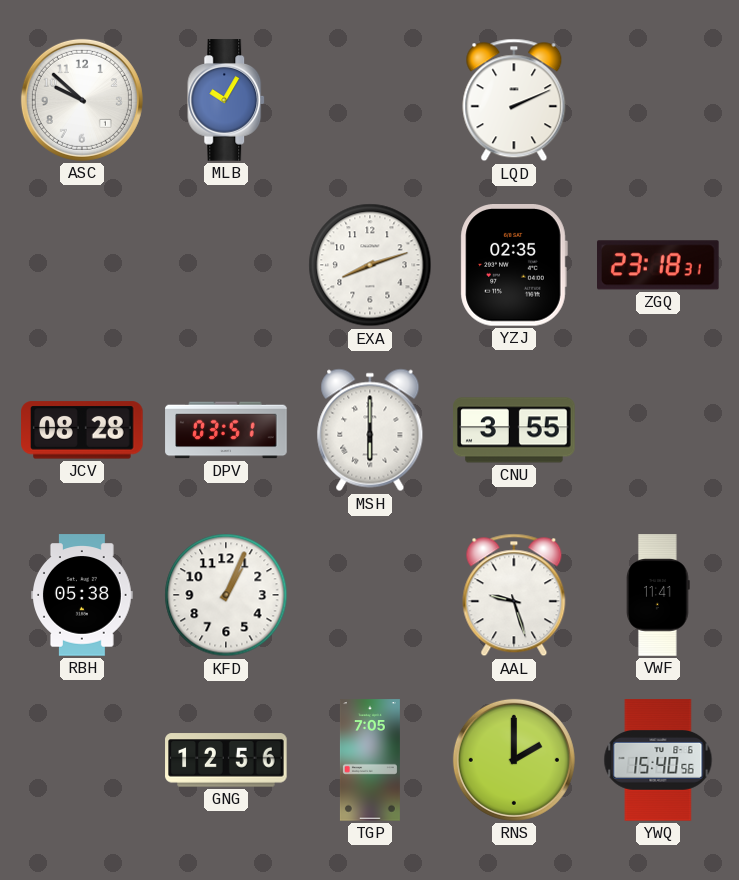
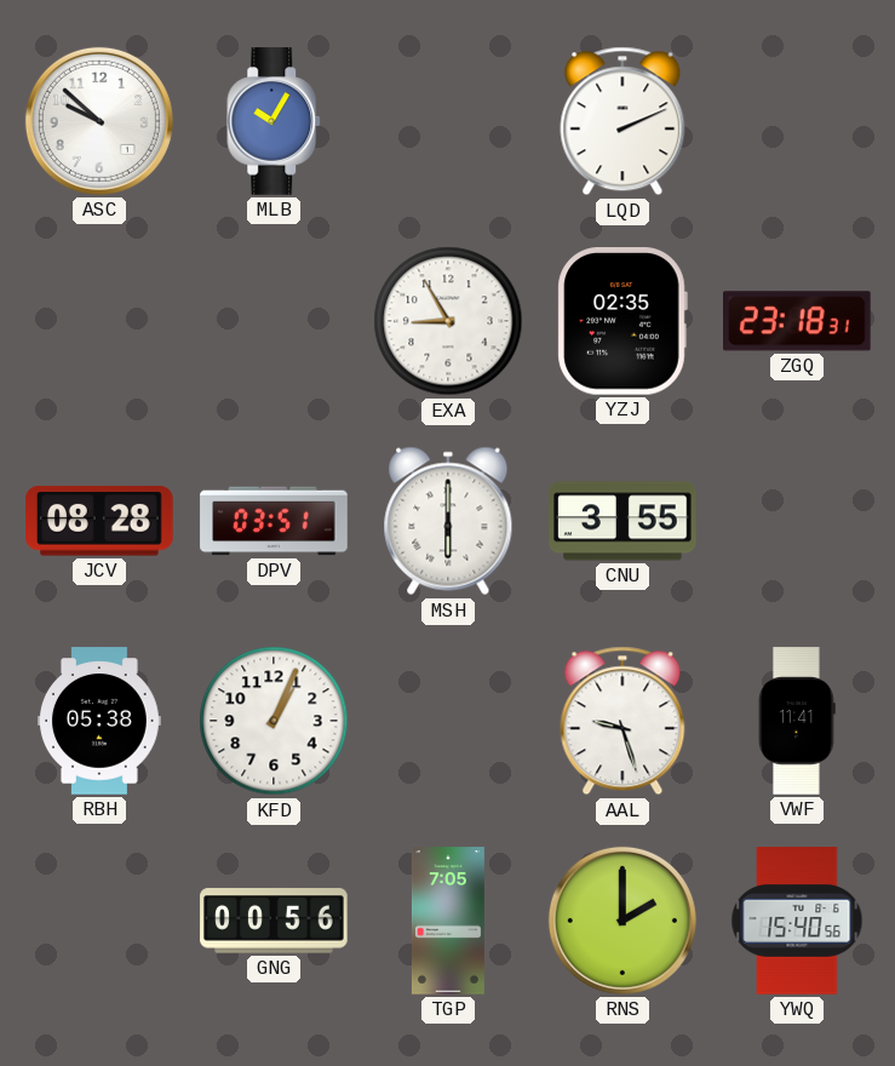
EXA: 8:12 -> 8:55
GNG: 12:56 -> 00:56
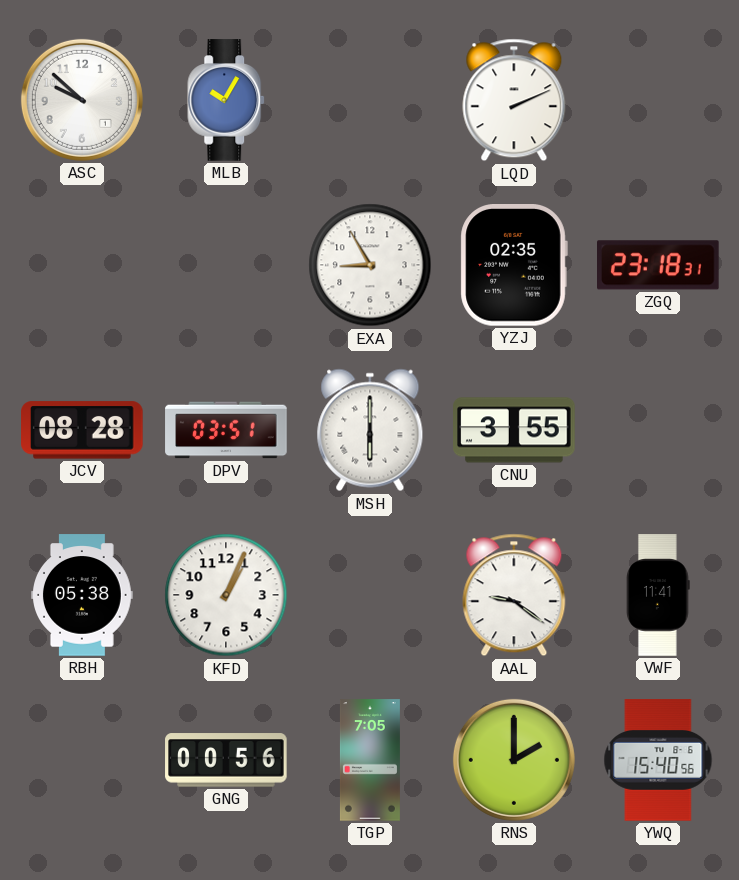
AAL: 9:27 -> 9:21
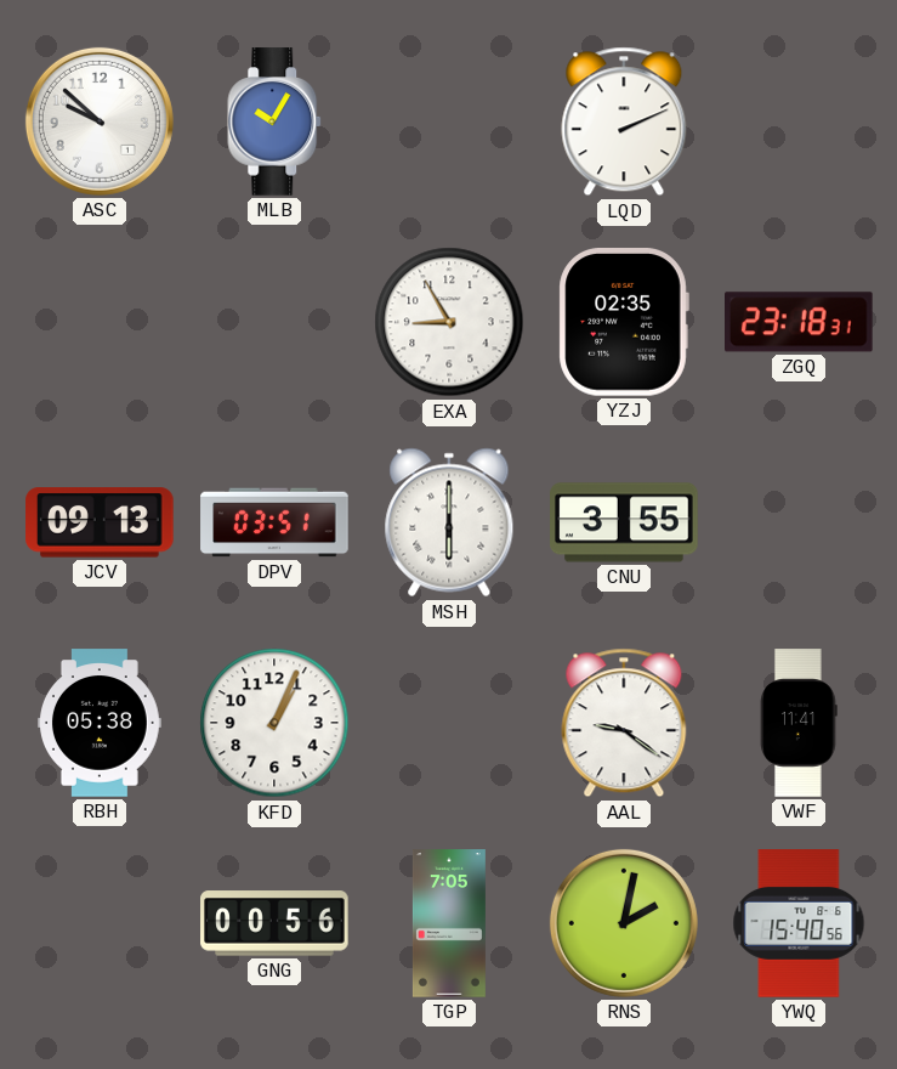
JCV: 08:28 -> 09:13
RNS: 2:00 -> 2:02
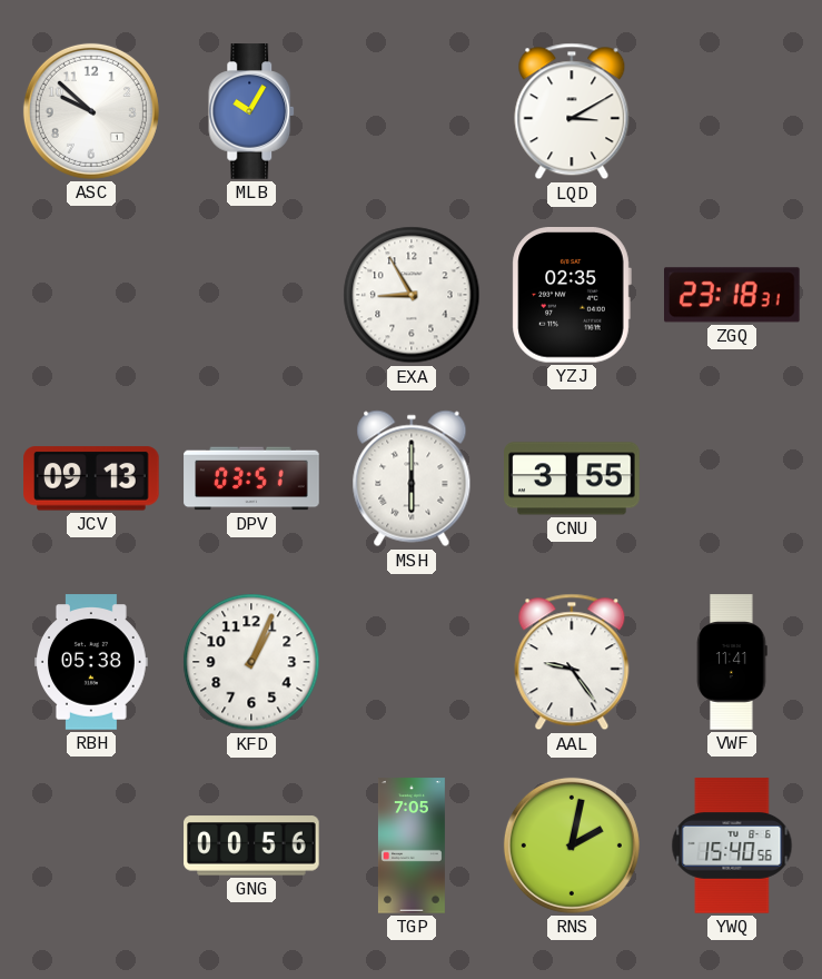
LQD: 2:11 -> 3:10
AAL: 9:21 -> 9:24
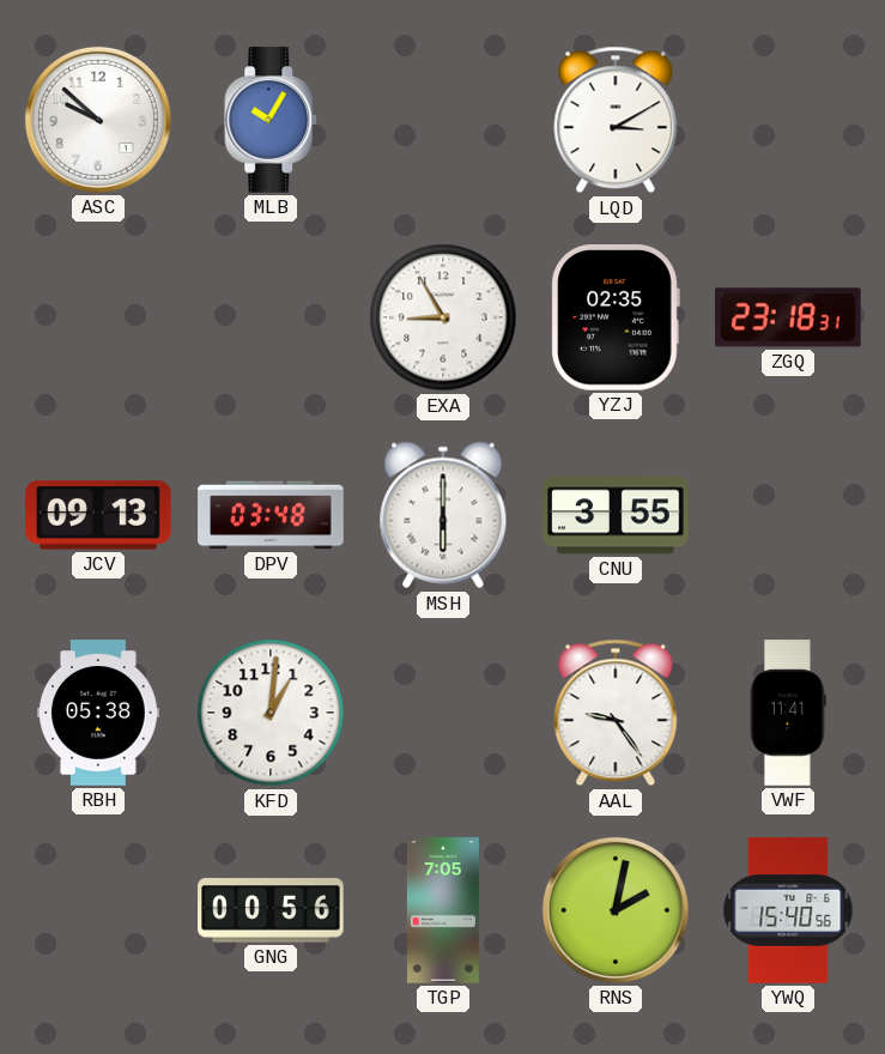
DPV: 03:51 -> 03:48
KFD: 1:04 -> 1:01
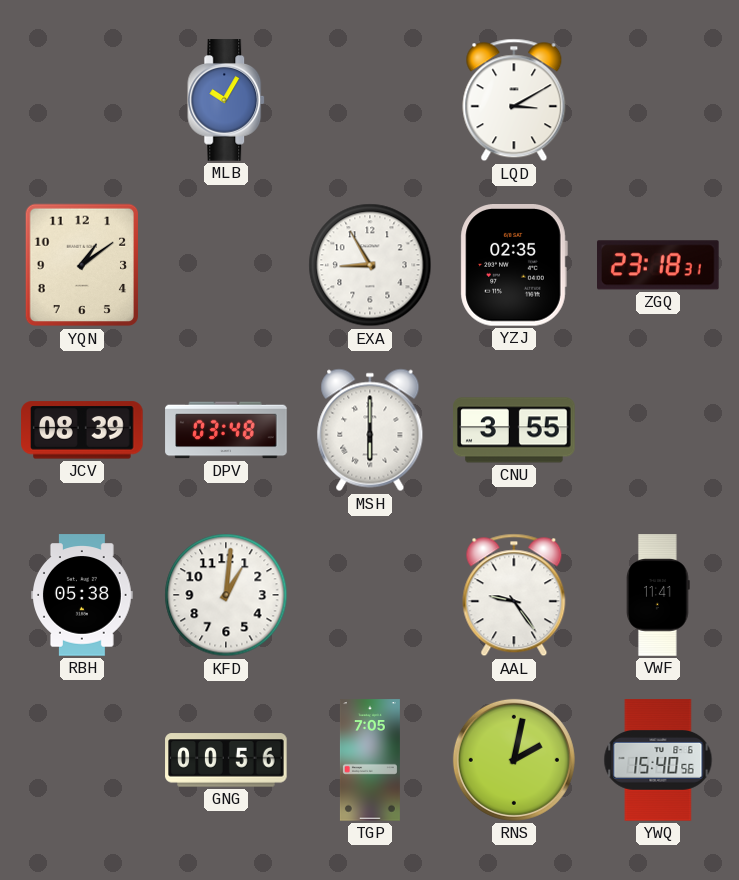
ASC: 9:52 -> none
YQN: none -> 1:09
JCV: 09:13 -> 08:39
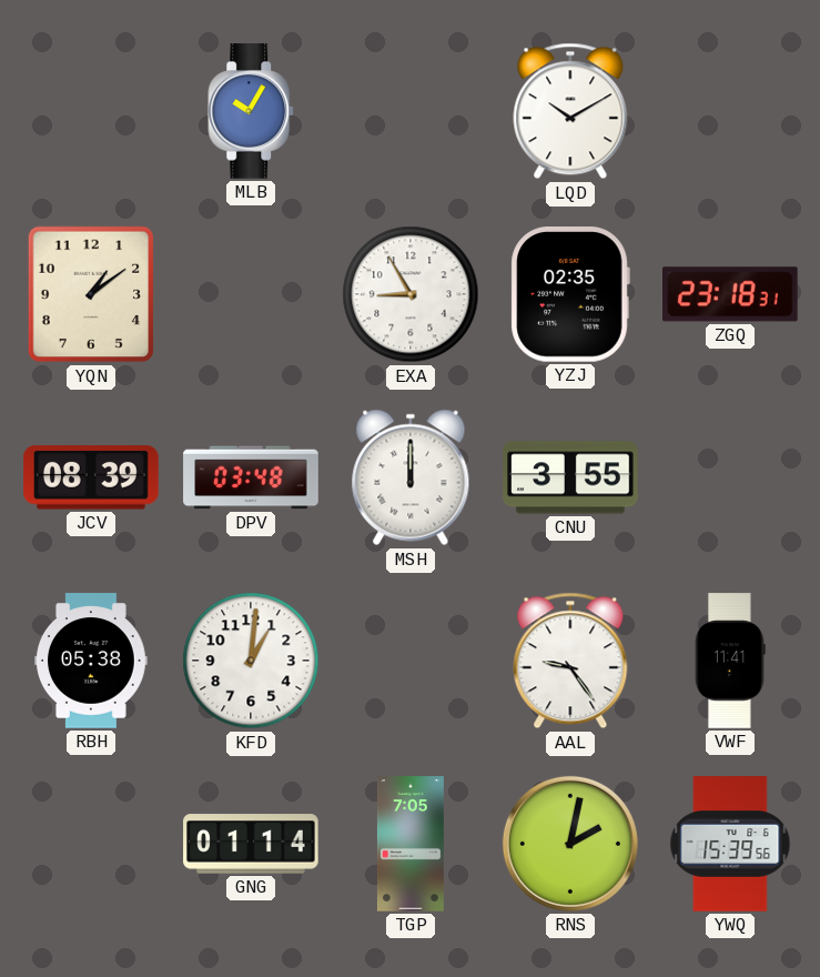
LQD: 3:10 -> 10:10
MSH: 6:00 -> 12:00
GNG: 00:56 -> 01:14
YWQ: 15:40 -> 15:39
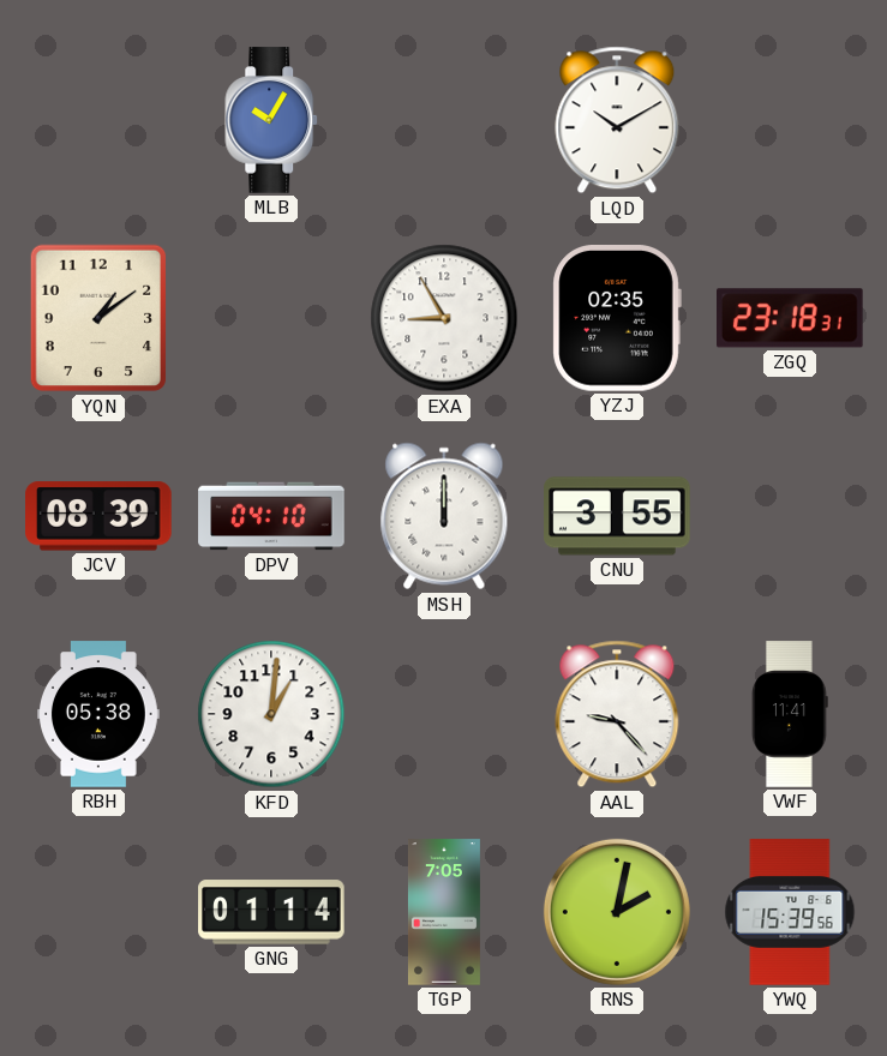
DPV: 03:48 -> 04:10
AAL: 9:24 -> 9:23
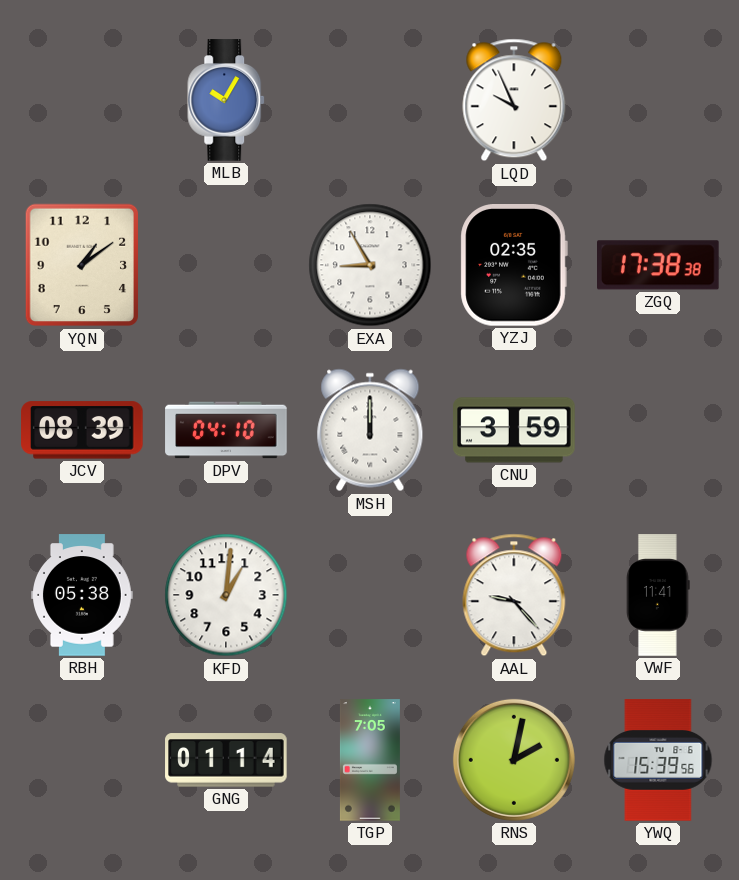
LQD: 10:10 -> 9:56
ZGQ: 23:18 -> 17:38
CNU: 3:55 -> 3:59
